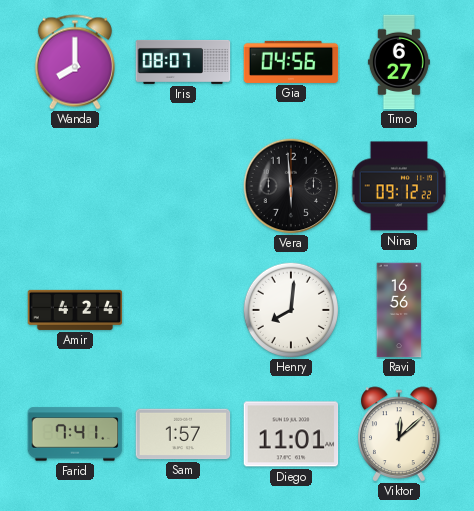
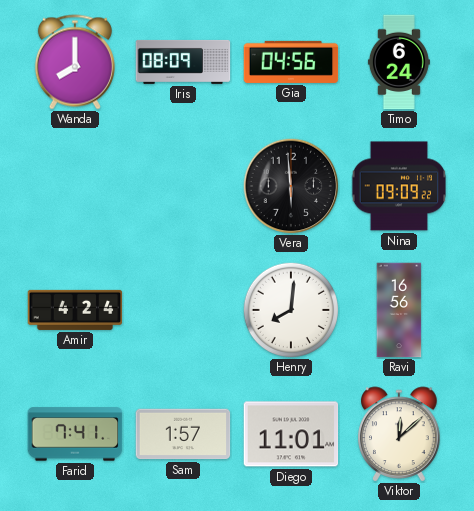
Iris: 08:07 -> 08:09
Timo: 6:27 -> 6:24
Nina: 09:12 -> 09:09
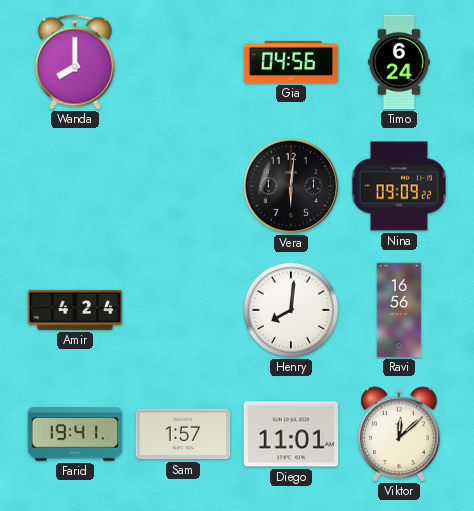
Iris: 08:09 -> none
Vera: 5:59 -> 6:01
Farid: 7:41 -> 19:41
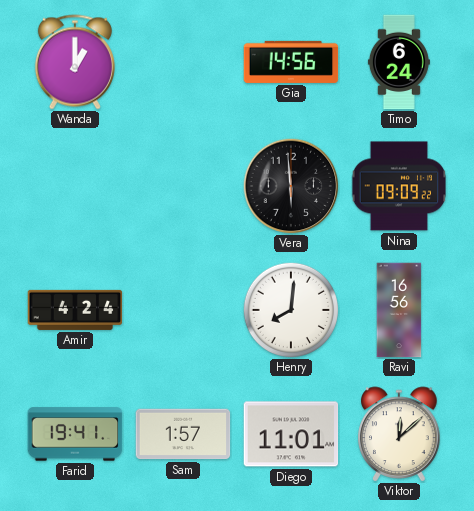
Wanda: 8:00 -> 1:00
Gia: 04:56 -> 14:56
Vera: 6:01 -> 5:59
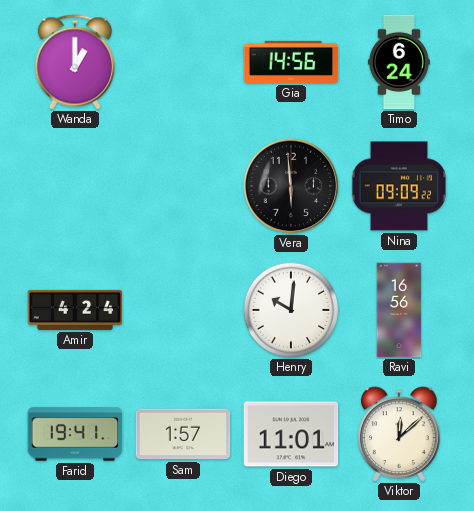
Henry: 8:01 -> 10:01
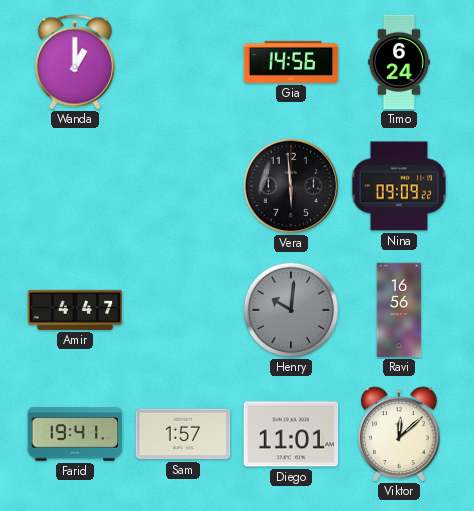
Amir: 4:24 -> 4:47
Henry dial: white -> grey
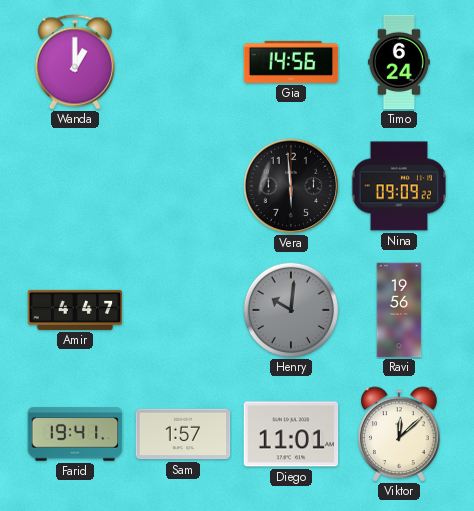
Ravi: 16:56 -> 19:56
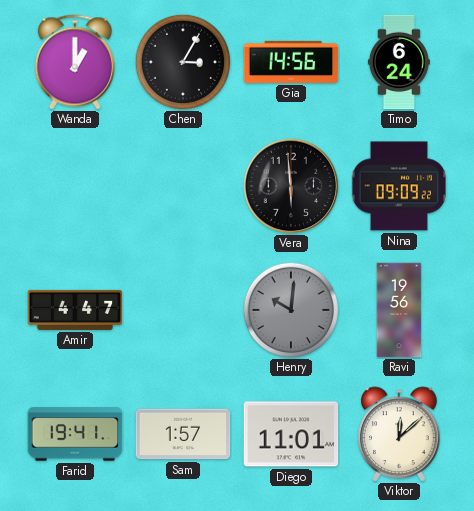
Chen: none -> 3:05
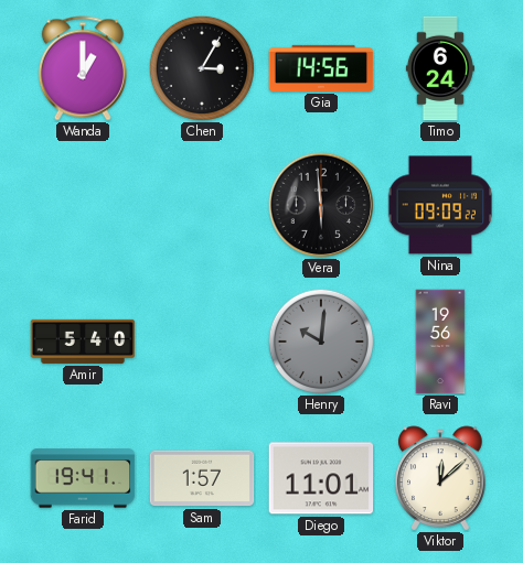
Amir: 4:47 -> 5:40
